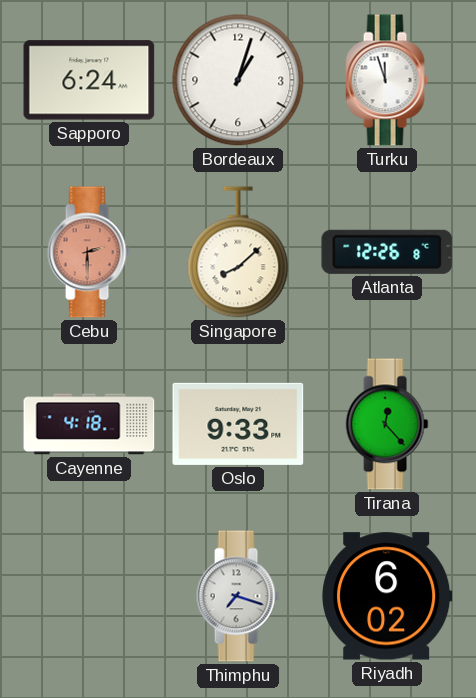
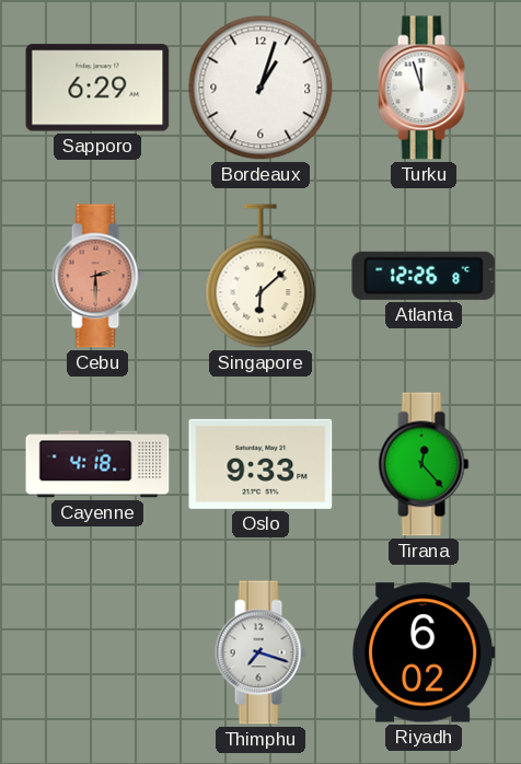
Sapporo: 6:24 -> 6:29
Singapore: 8:08 -> 6:08
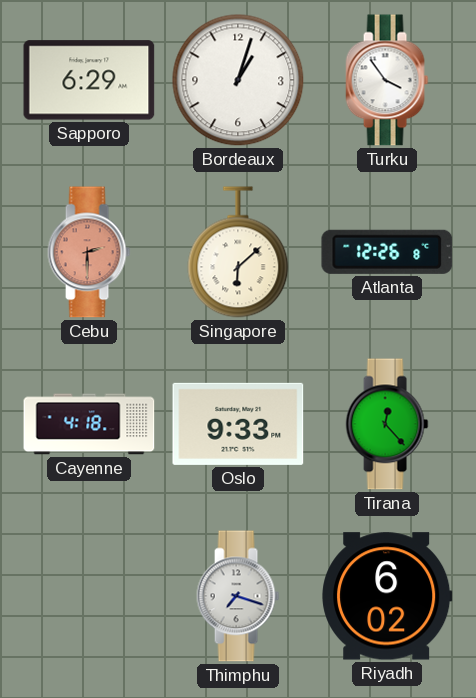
Turku: 11:57 -> 3:54
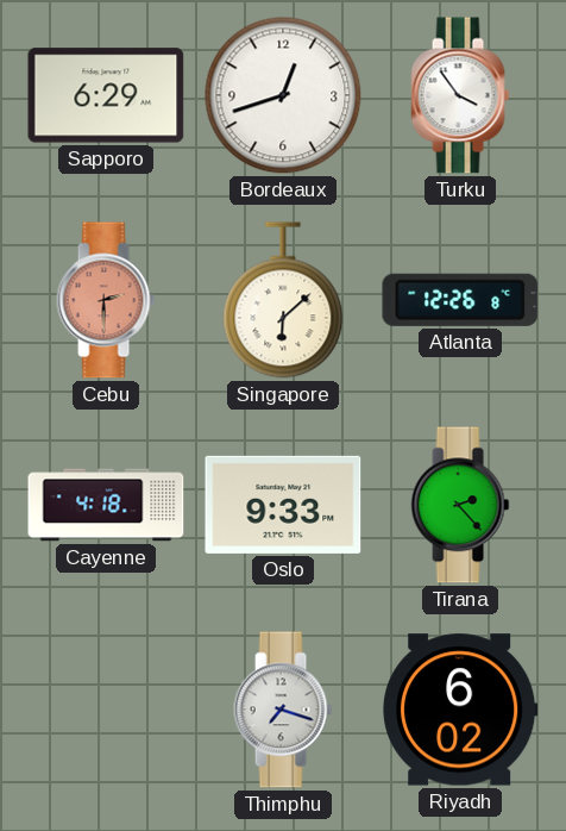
Bordeaux: 1:03 -> 12:42
Tirana: 12:23 -> 2:23
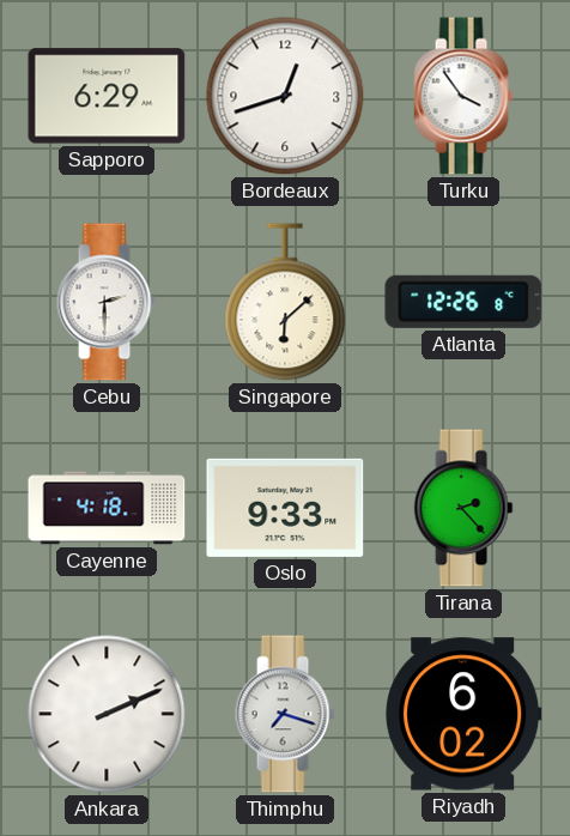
Cebu dial: salmon -> white
Ankara: none -> 2:11
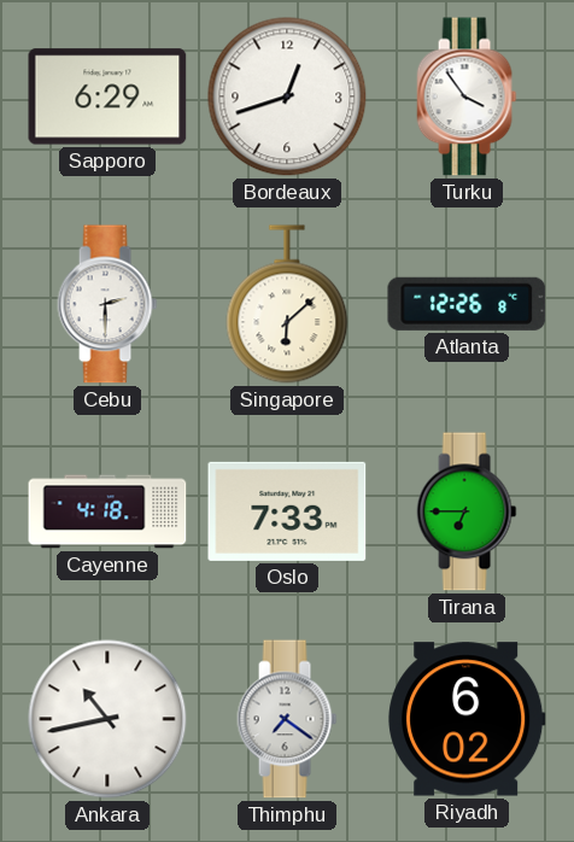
Oslo: 9:33 -> 7:33
Tirana: 2:23 -> 6:45
Ankara: 2:11 -> 10:43
Thimphu: 7:18 -> 7:21
